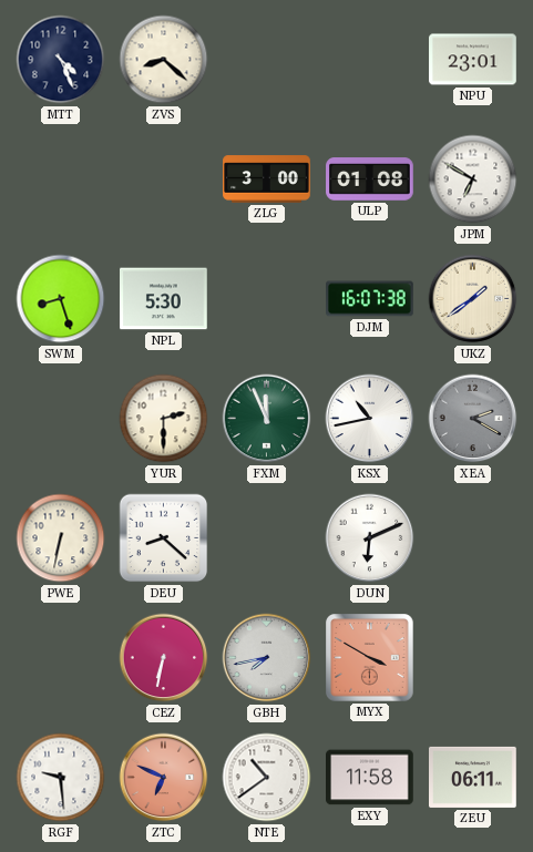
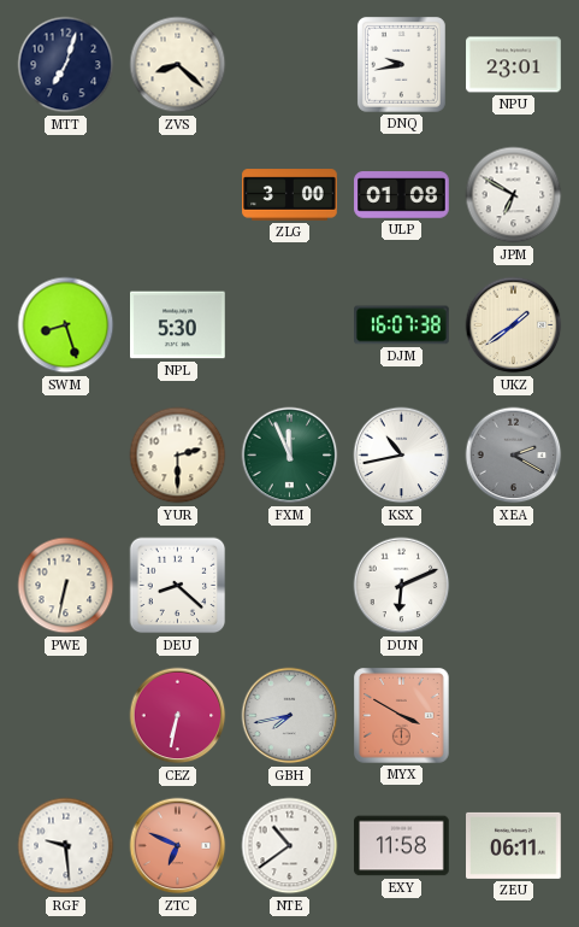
MTT: 4:26 -> 7:03
DNQ: none -> 9:43
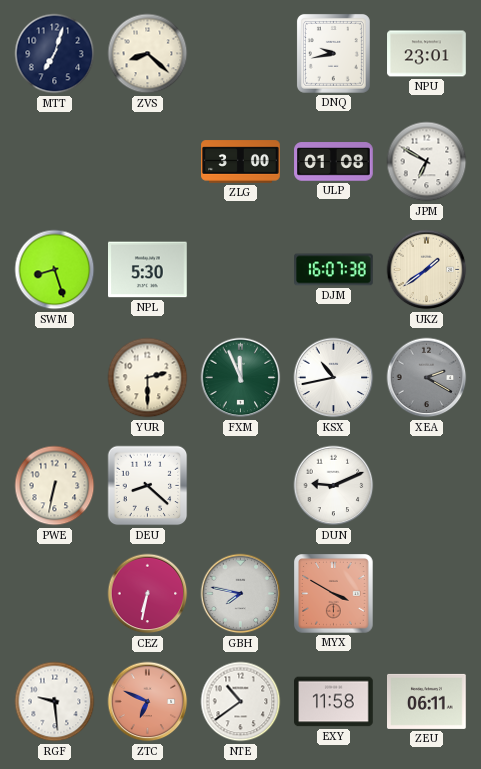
DUN: 6:11 -> 9:11
GBH: 7:43 -> 7:47
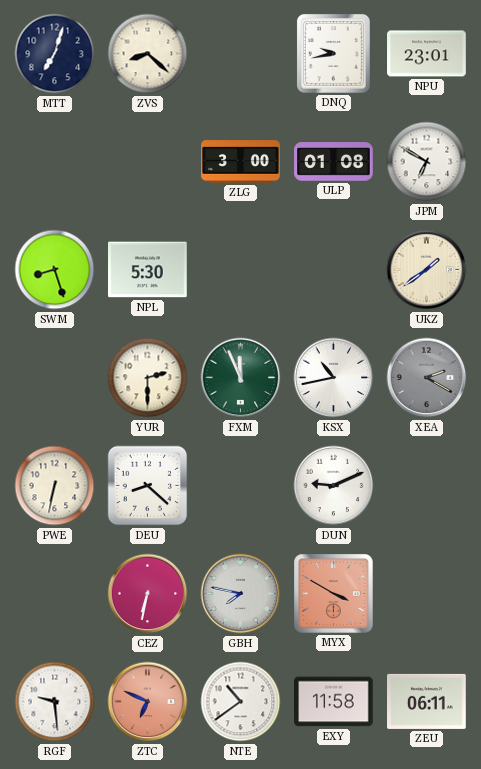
DJM: 16:07 -> none
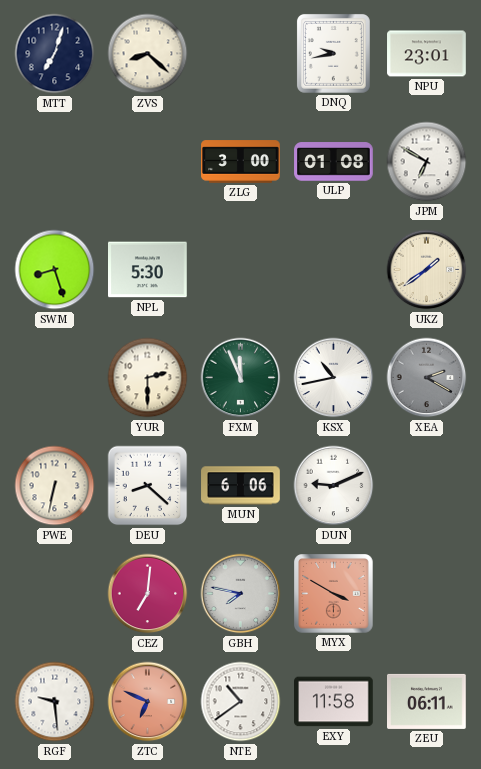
MUN: none -> 6:06
CEZ: 6:32 -> 7:01
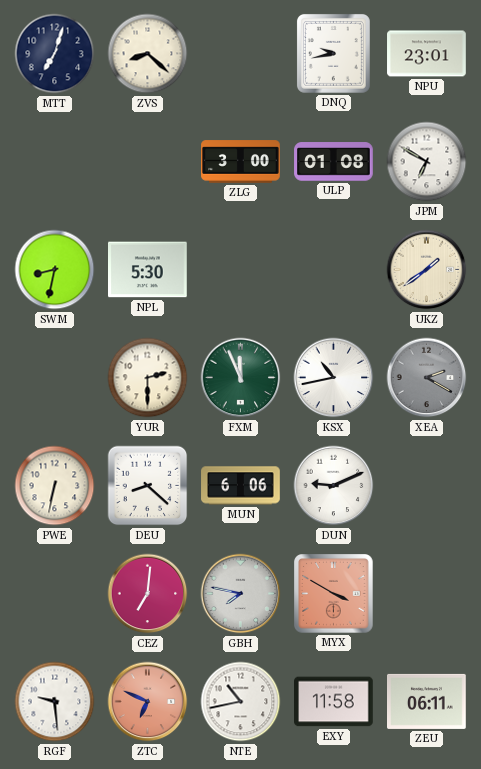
SWM: 8:27 -> 8:32
NTE: 10:39 -> 10:43
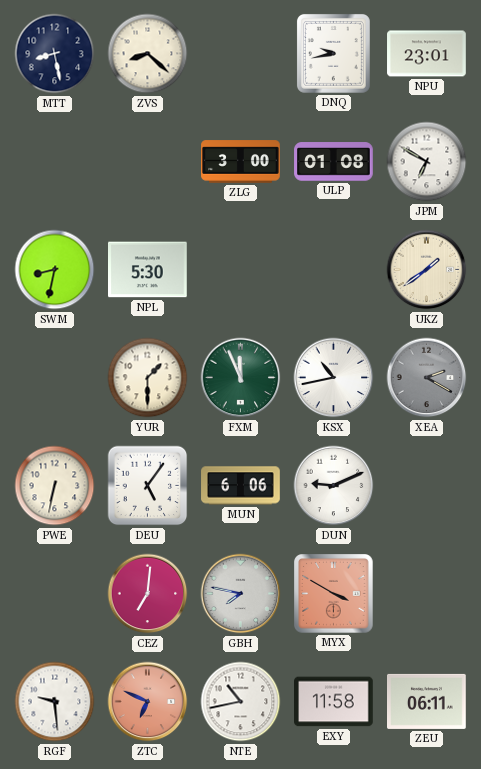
MTT: 7:03 -> 8:28
YUR: 2:30 -> 1:30
DEU: 8:22 -> 5:06
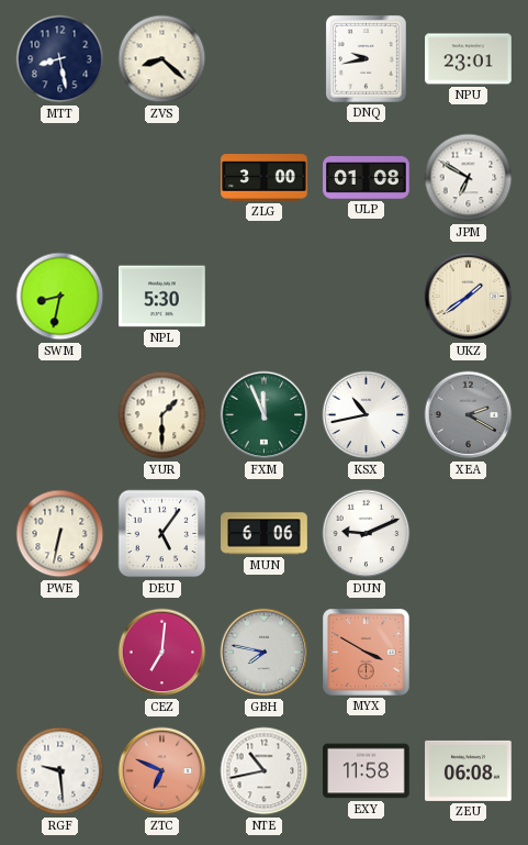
ZEU: 06:11 -> 06:08
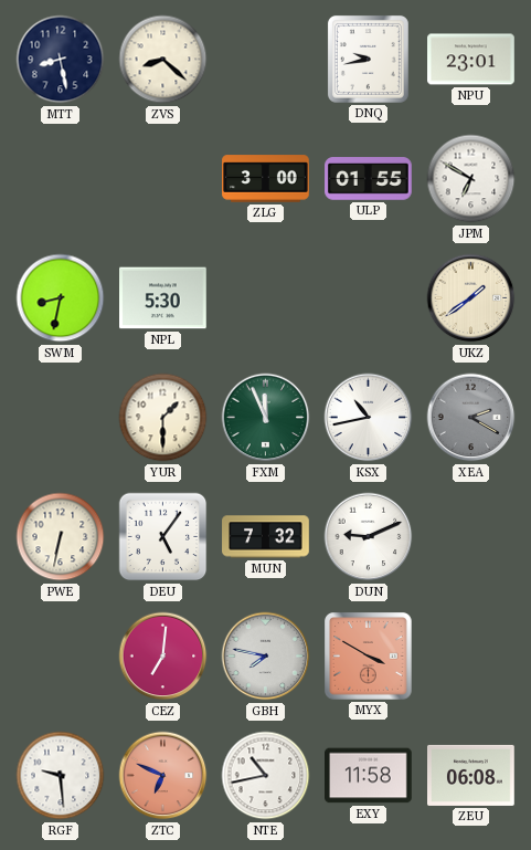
ULP: 01:08 -> 01:55
MUN: 6:06 -> 7:32
